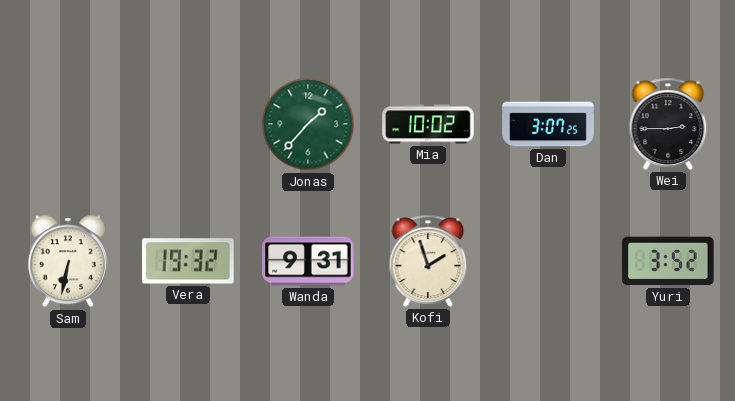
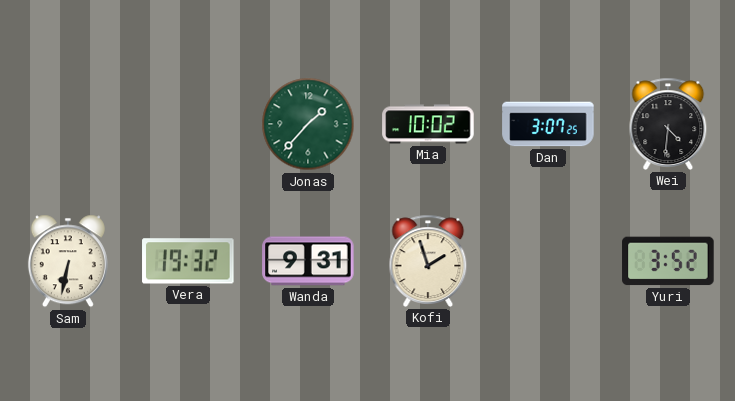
Wei: 2:45 -> 4:31
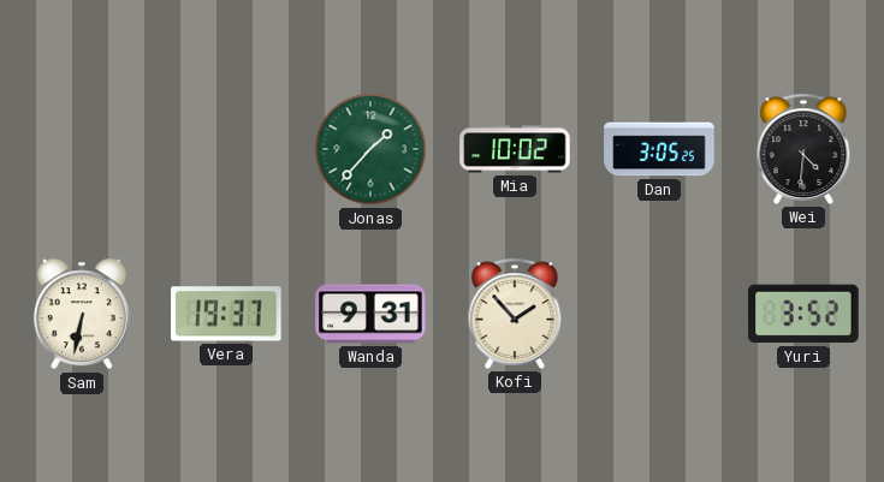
Dan: 3:07 -> 3:05
Vera: 19:32 -> 19:37
Kofi: 1:57 -> 1:53
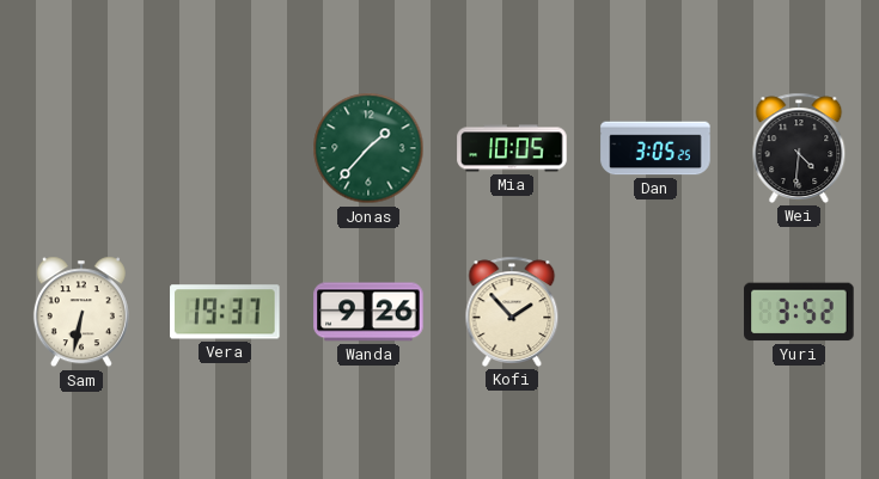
Mia: 10:02 -> 10:05
Wanda: 9:31 -> 9:26
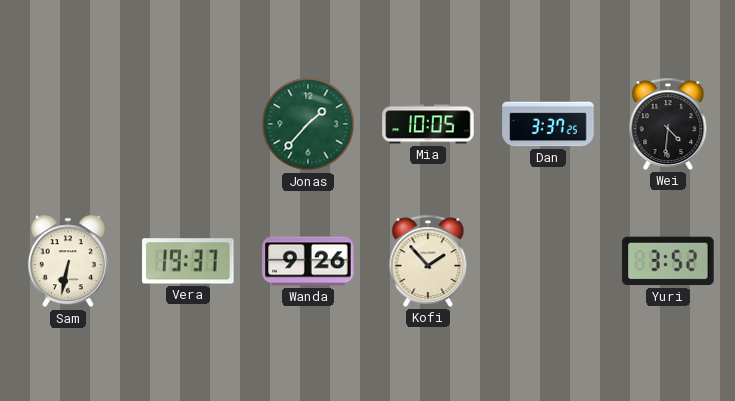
Dan: 3:05 -> 3:37
